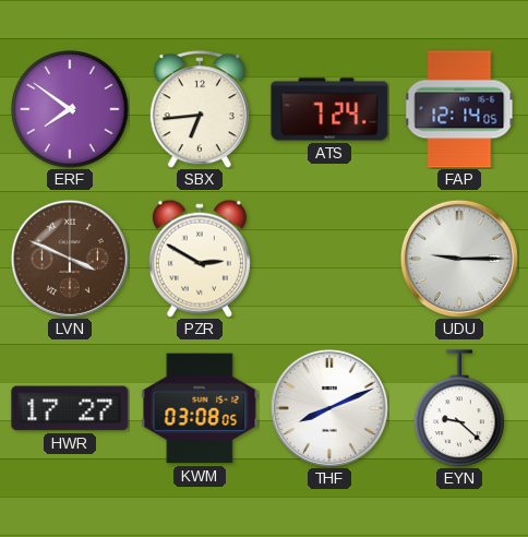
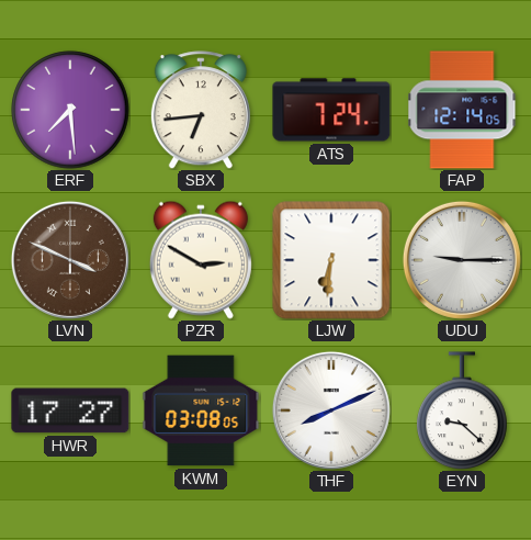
ERF: 7:51 -> 7:29
LJW: none -> 6:31
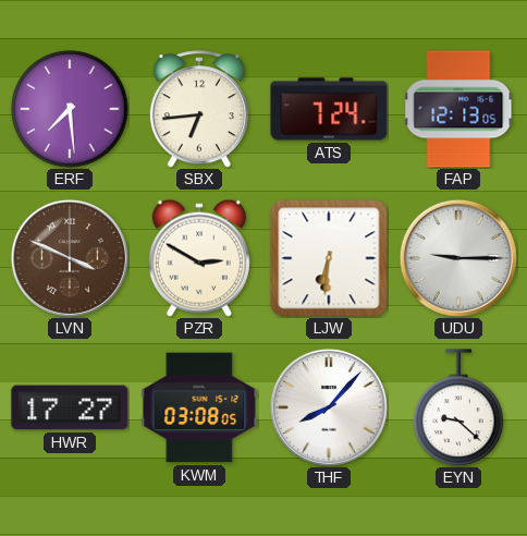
FAP: 12:14 -> 12:13
THF: 8:11 -> 8:07
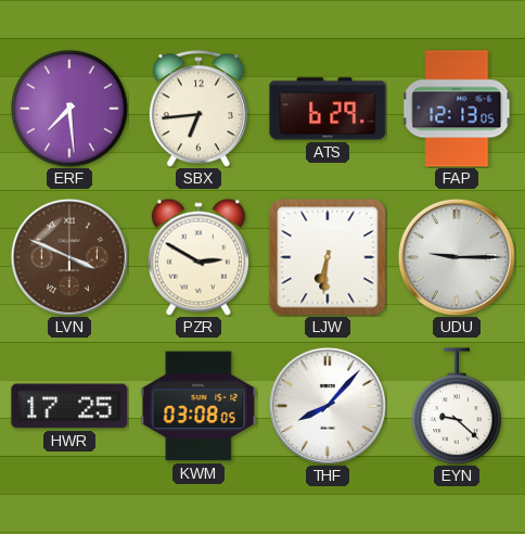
ATS: 7:24 -> 6:29
HWR: 17:27 -> 17:25
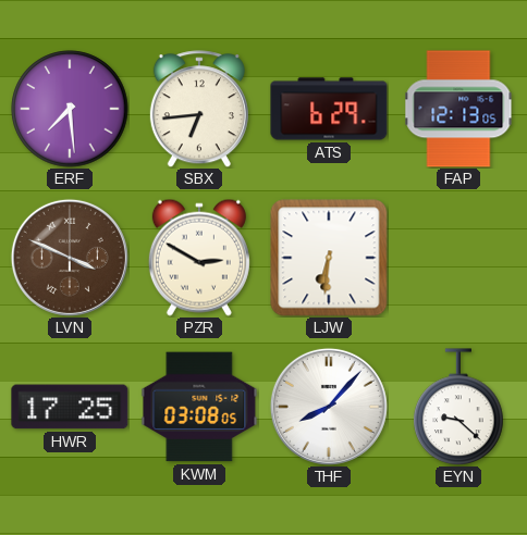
UDU: 9:15 -> none
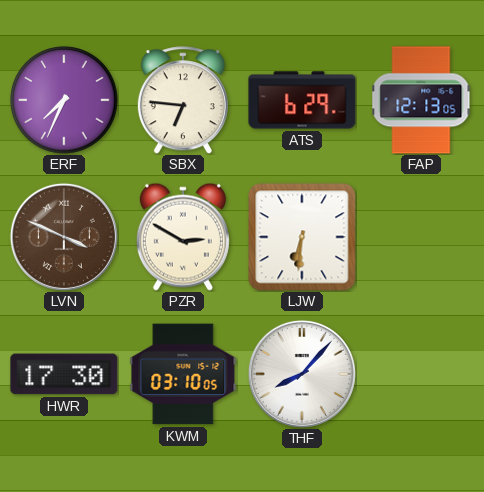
ERF: 7:29 -> 7:34
SBX: 6:44 -> 6:46
HWR: 17:25 -> 17:30
KWM: 03:08 -> 03:10
EYN: 9:22 -> none
